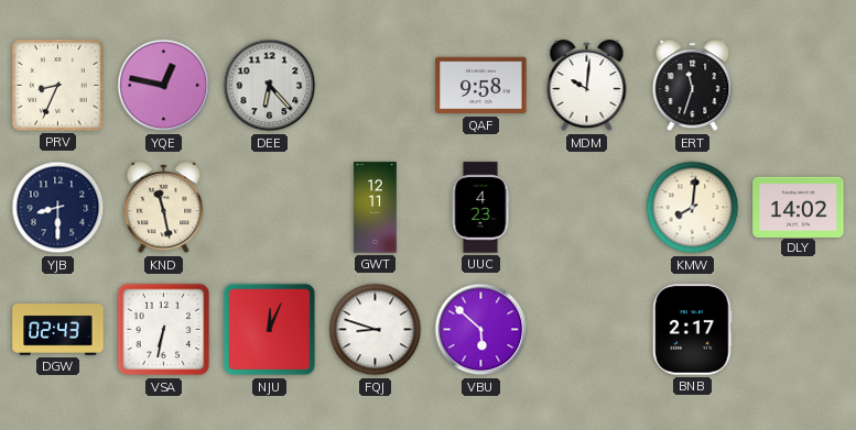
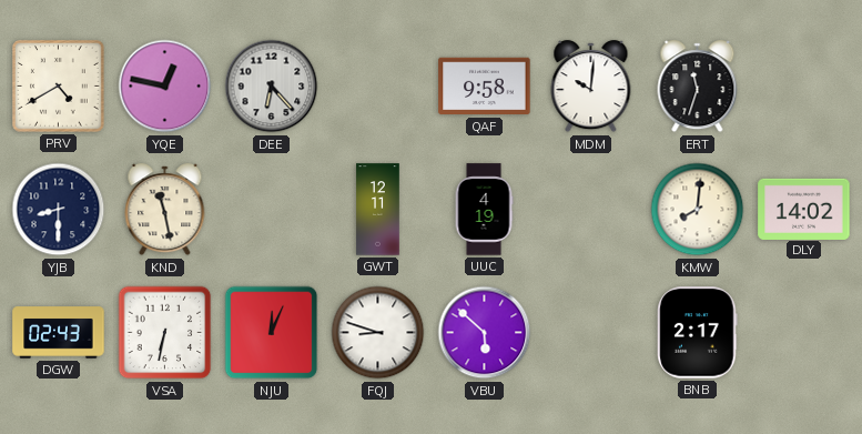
PRV: 8:34 -> 4:40
UUC: 4:23 -> 4:19
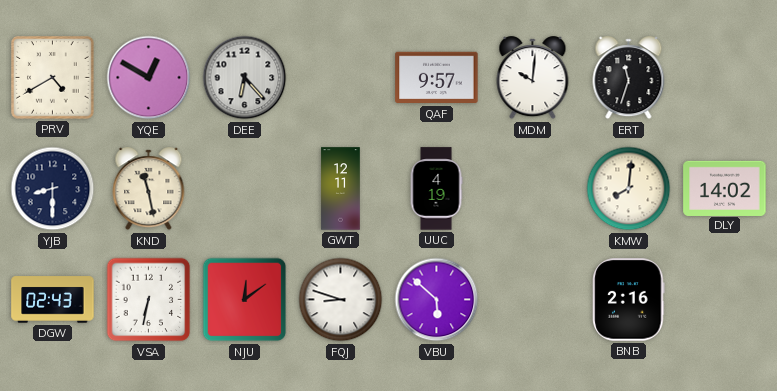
YQE: 12:47 -> 12:50
QAF: 9:58 -> 9:57
NJU: 12:04 -> 12:09
BNB: 2:17 -> 2:16
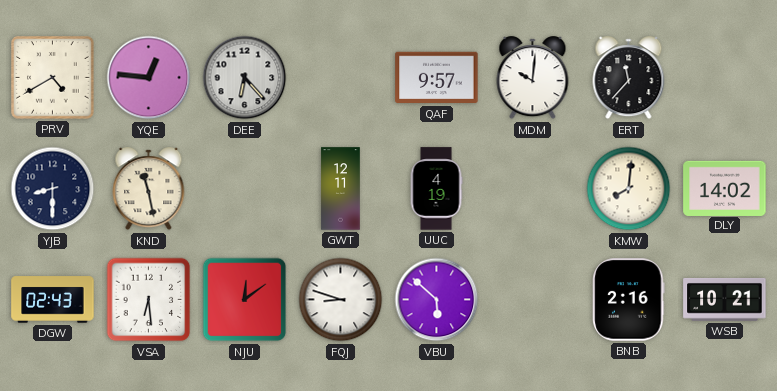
YQE: 12:50 -> 12:46
ERT: 11:33 -> 11:37
VSA: 6:32 -> 6:29
WSB: none -> 10:21
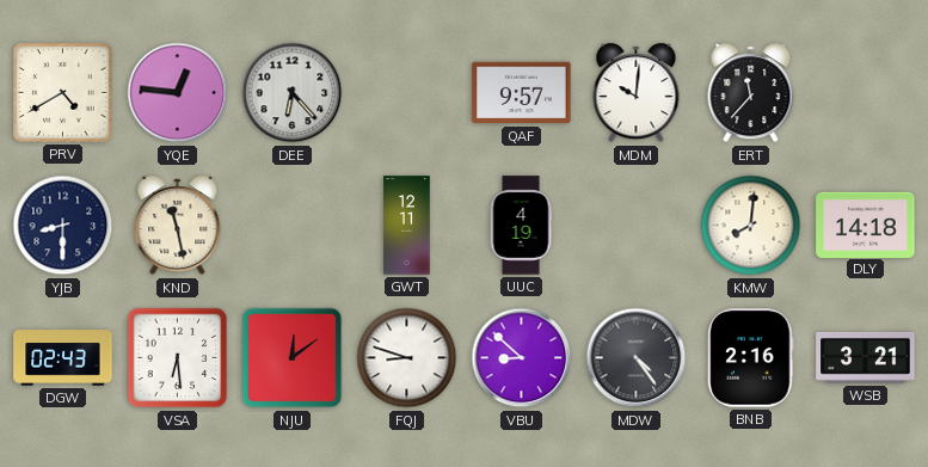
DLY: 14:02 -> 14:18
VBU: 5:52 -> 8:52
MDW: none -> 4:24
WSB: 10:21 -> 3:21
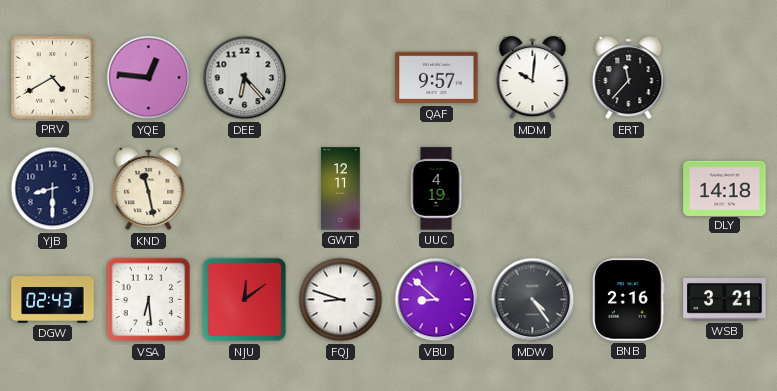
KMW: 8:01 -> none
